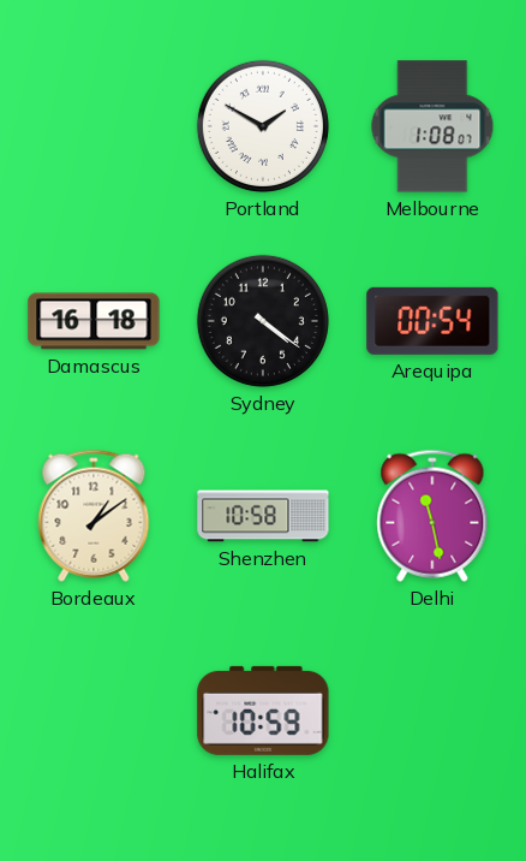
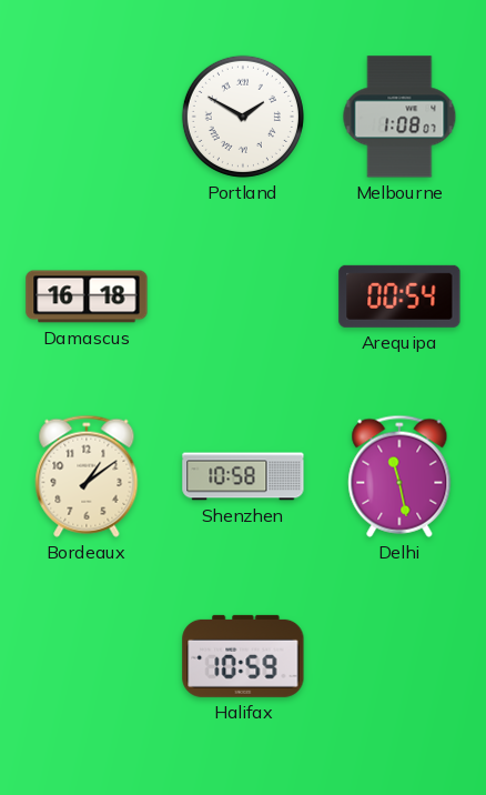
Sydney: 4:21 -> none
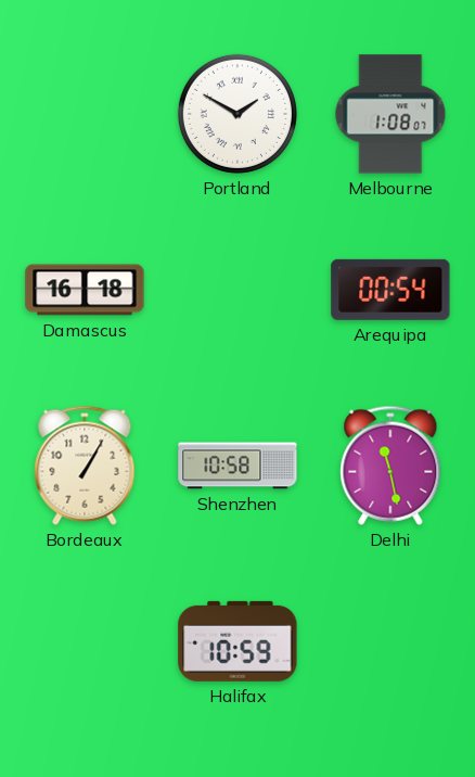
Bordeaux: 1:09 -> 1:05
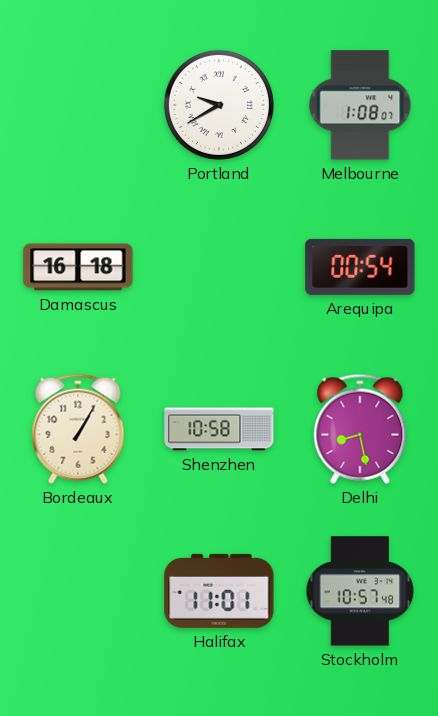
Portland: 1:50 -> 9:40
Delhi: 11:28 -> 8:28
Halifax: 10:59 -> 11:01
Stockholm: none -> 10:57
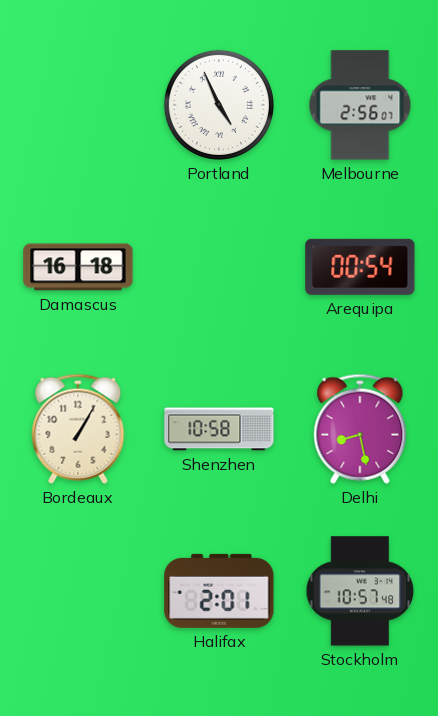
Portland: 9:40 -> 4:56
Melbourne: 1:08 -> 2:56
Halifax: 11:01 -> 2:01
